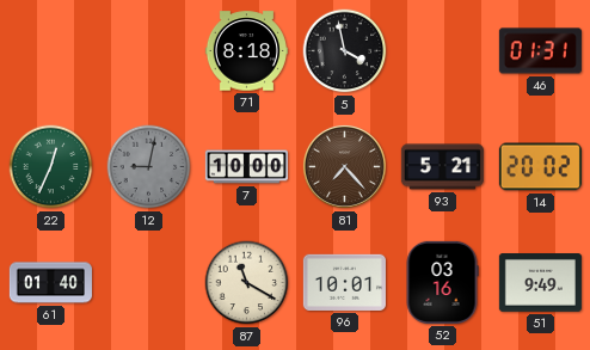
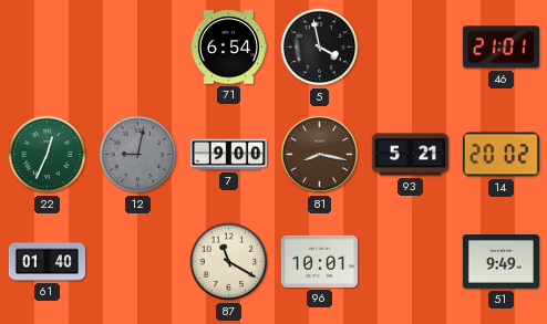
71: 8:18 -> 6:54
46: 01:31 -> 21:01
7: 10:00 -> 9:00
81: 7:23 -> 8:17
52: 03:16 -> none
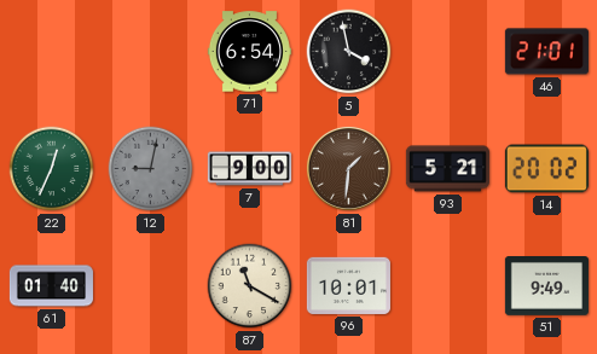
81: 8:17 -> 1:31
